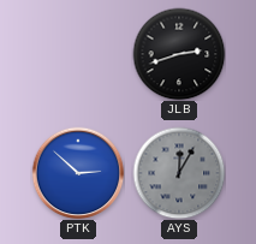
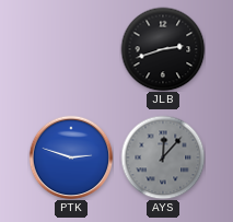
PTK: 2:52 -> 2:48
AYS: 12:05 -> 12:07
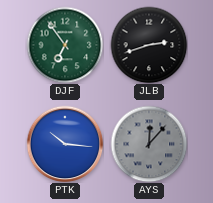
DJF: none -> 6:54
PTK: 2:48 -> 10:16
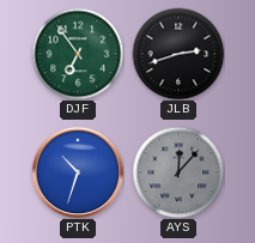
PTK: 10:16 -> 10:33
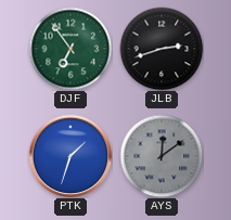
PTK: 10:33 -> 1:33
AYS: 12:07 -> 12:09
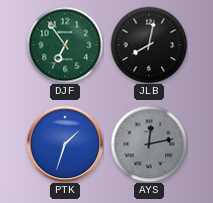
JLB: 2:42 -> 8:02
AYS: 12:09 -> 12:13
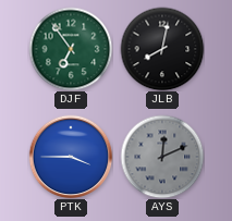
PTK: 1:33 -> 3:45
AYS: 12:13 -> 12:11
